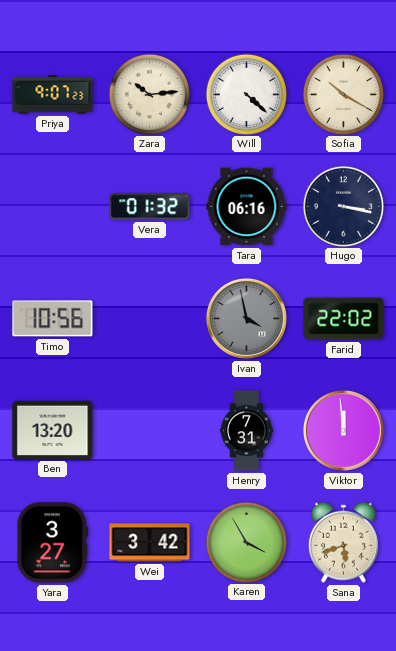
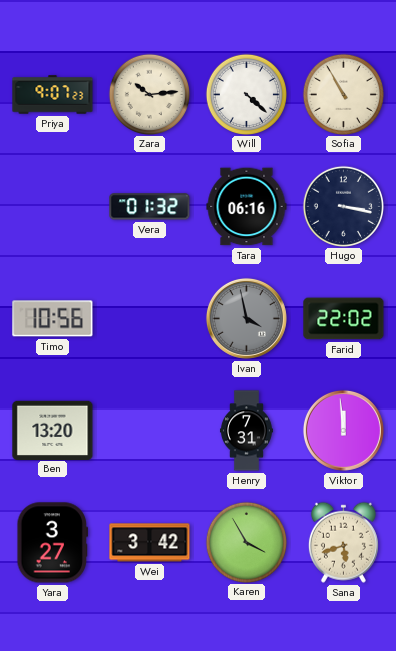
Sofia: 10:20 -> 10:55
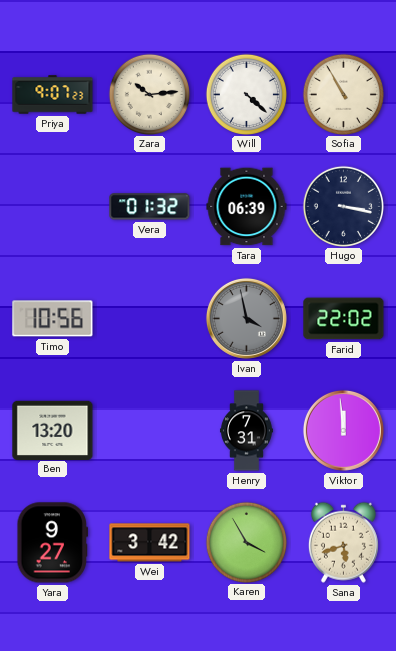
Tara: 06:16 -> 06:39
Yara: 3:27 -> 9:27
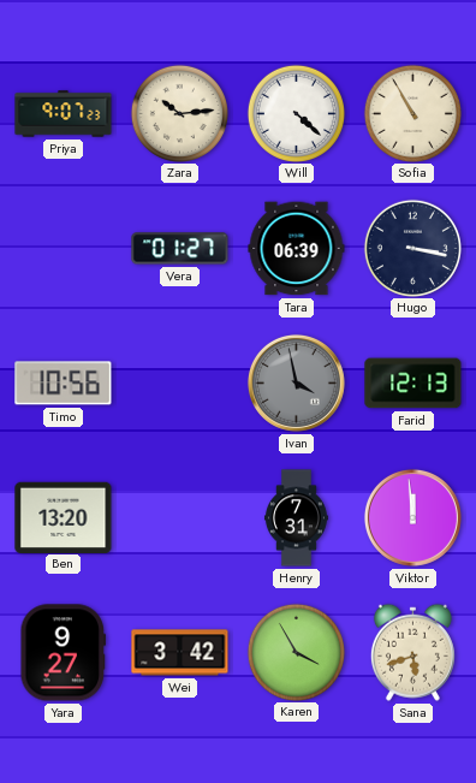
Vera: 01:32 -> 01:27
Farid: 22:02 -> 12:13
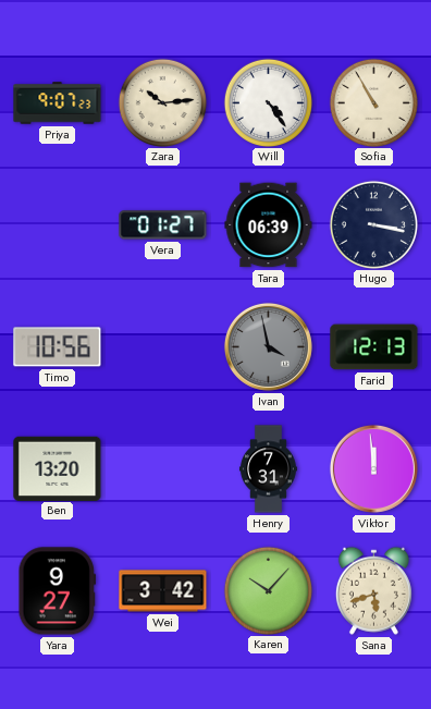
Will: 4:22 -> 4:24
Karen: 3:55 -> 10:07
